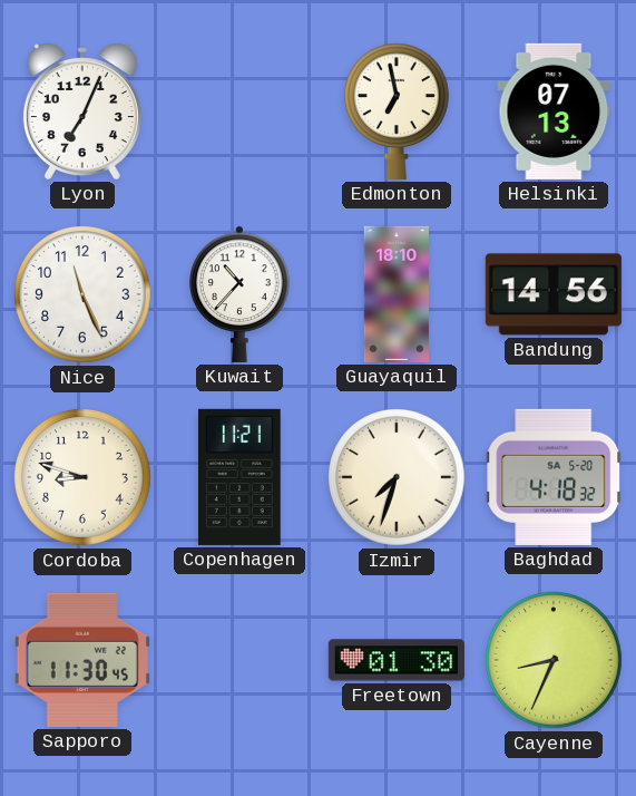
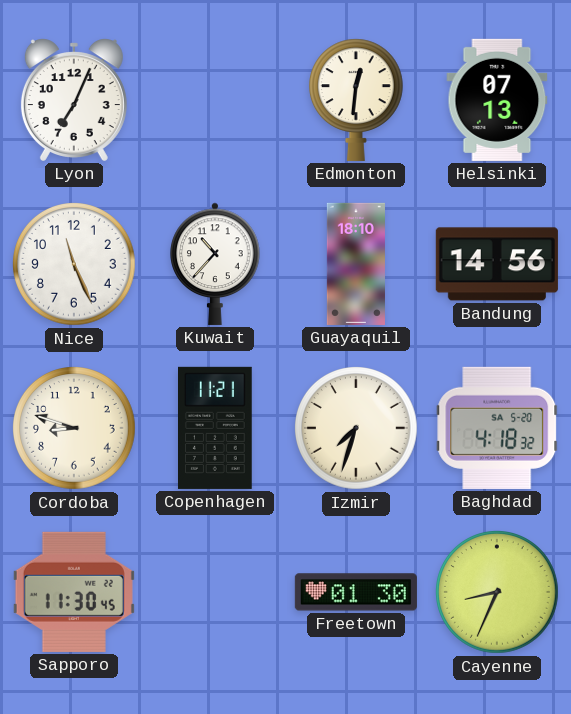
Edmonton: 6:58 -> 12:31
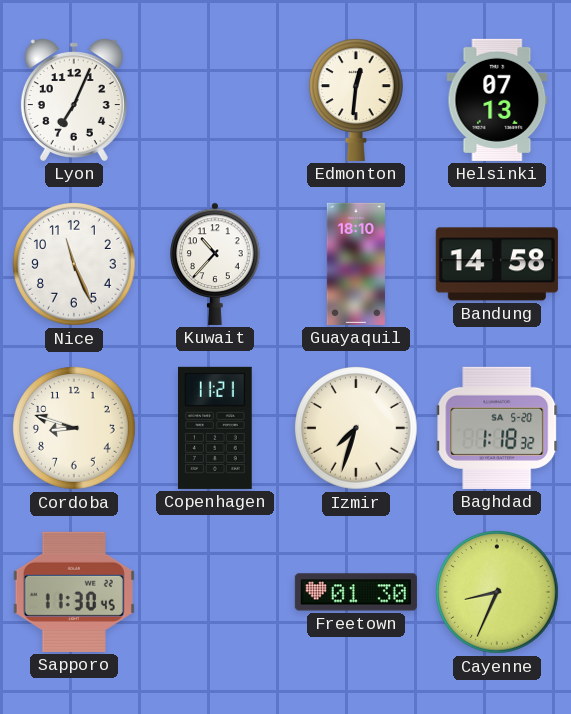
Bandung: 14:56 -> 14:58
Baghdad: 4:18 -> 1:18
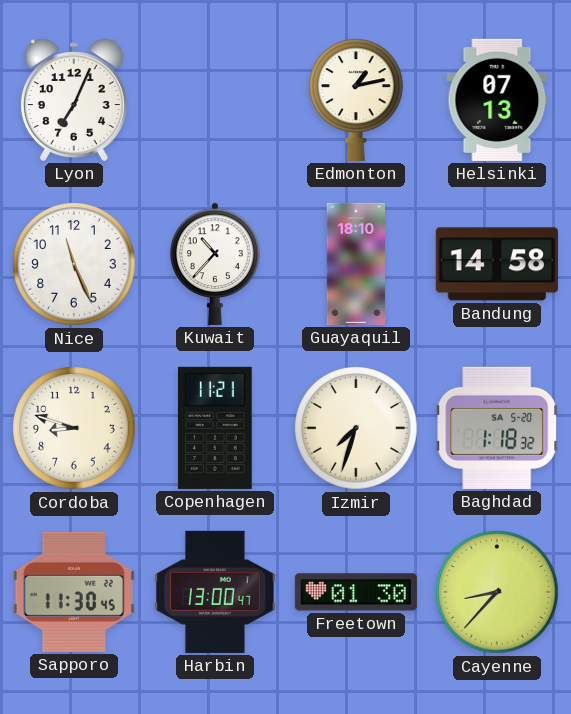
Edmonton: 12:31 -> 1:13
Harbin: none -> 13:00
Cayenne: 8:34 -> 8:37
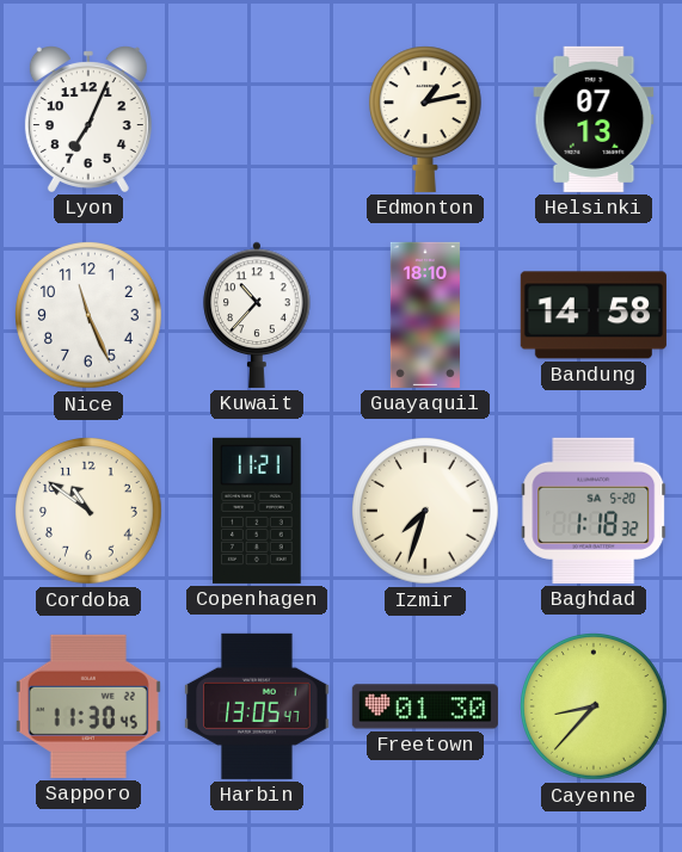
Cordoba: 8:48 -> 10:51
Harbin: 13:00 -> 13:05
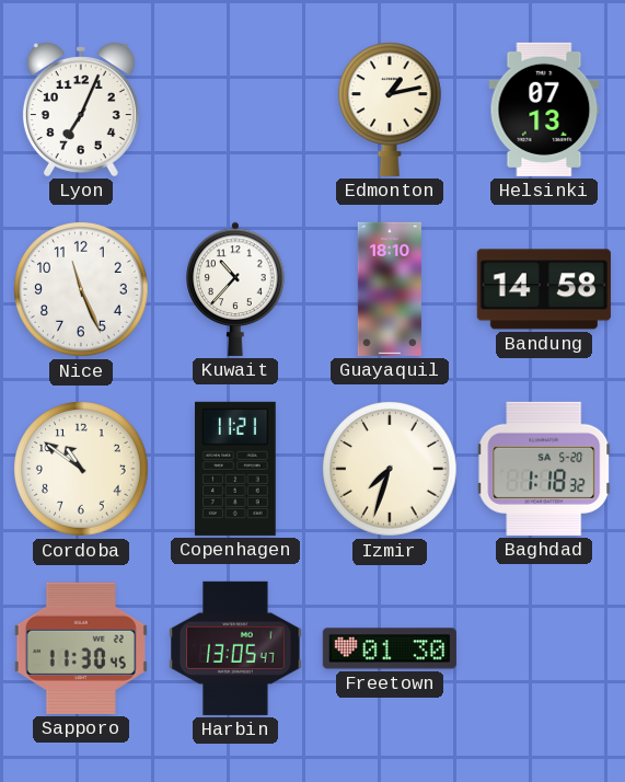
Cayenne: 8:37 -> none
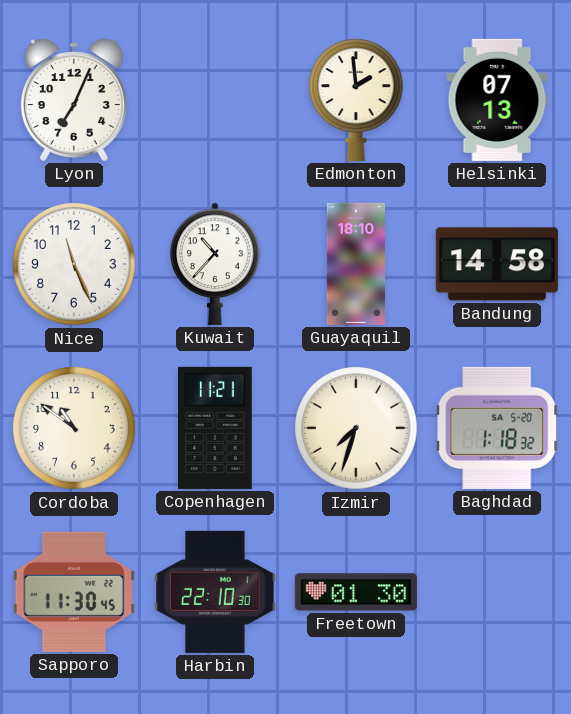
Edmonton: 1:13 -> 1:59
Harbin: 13:05 -> 22:10
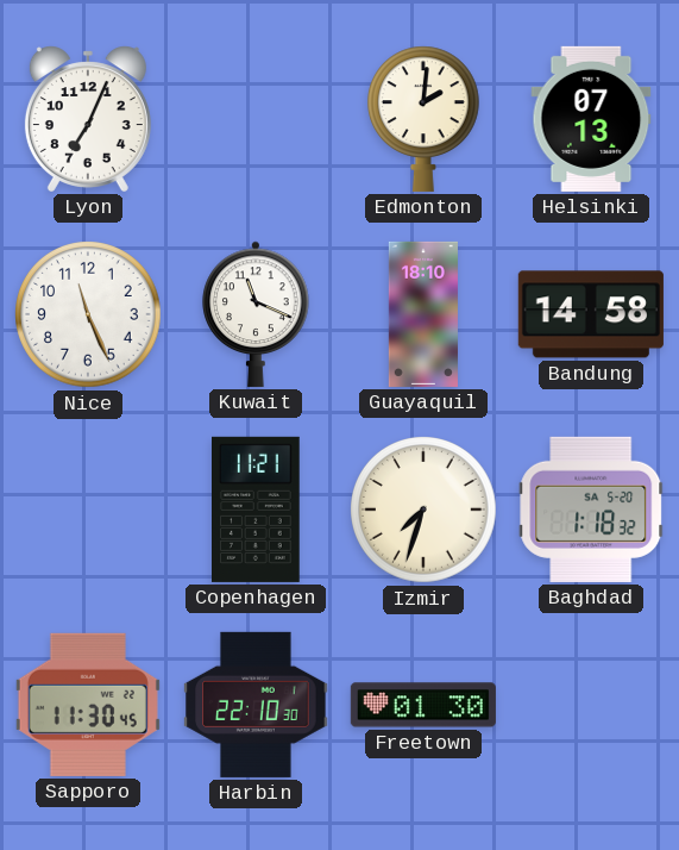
Edmonton: 1:59 -> 2:01
Kuwait: 10:37 -> 11:19
Cordoba: 10:51 -> none
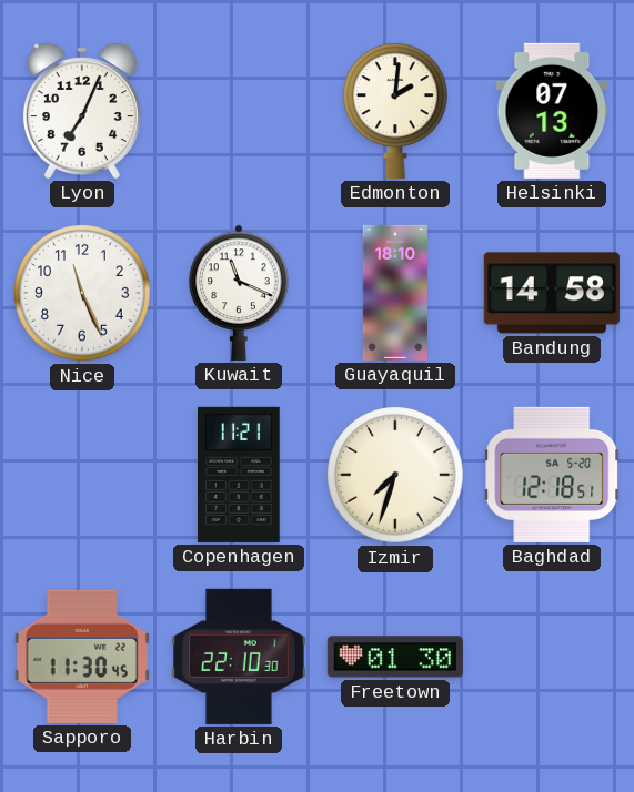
Baghdad: 1:18 -> 12:18
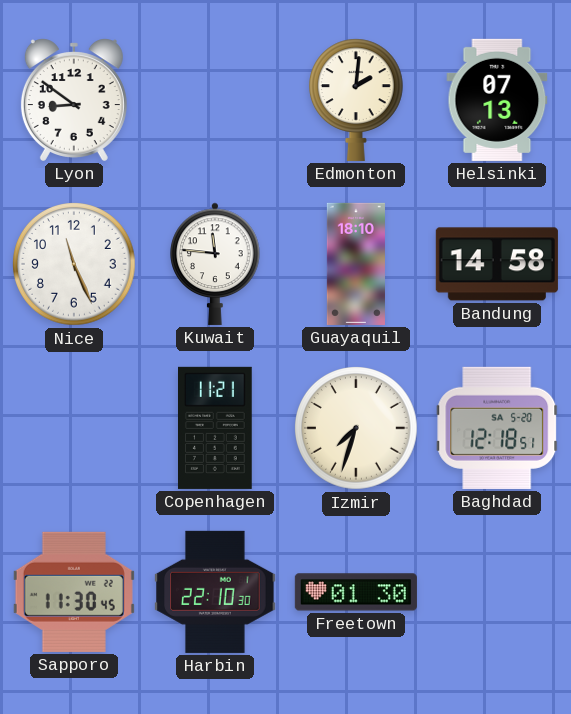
Lyon: 7:04 -> 8:51
Kuwait: 11:19 -> 11:46
